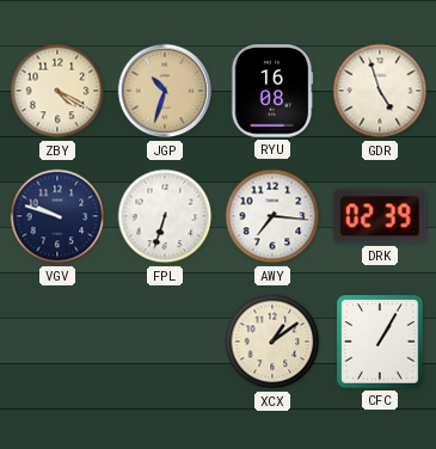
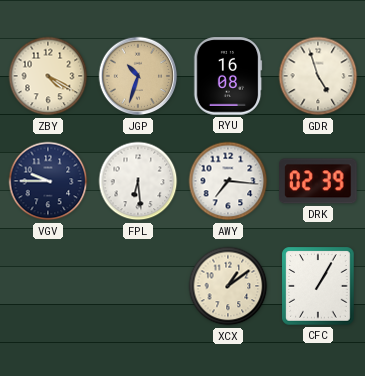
VGV: 9:48 -> 9:45
FPL: 6:33 -> 6:29
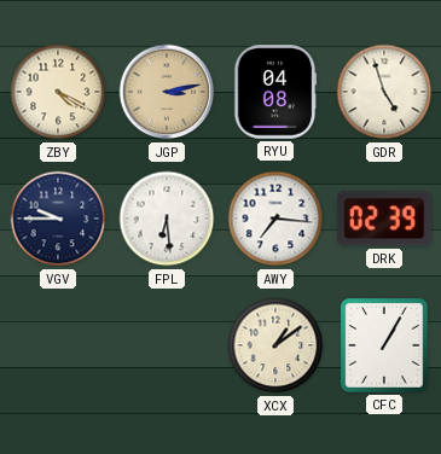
JGP: 10:33 -> 3:13
RYU: 16:08 -> 04:08
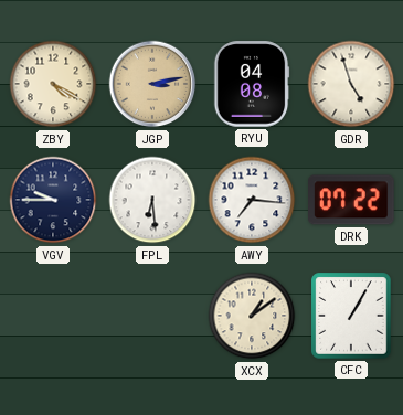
DRK: 02:39 -> 07:22
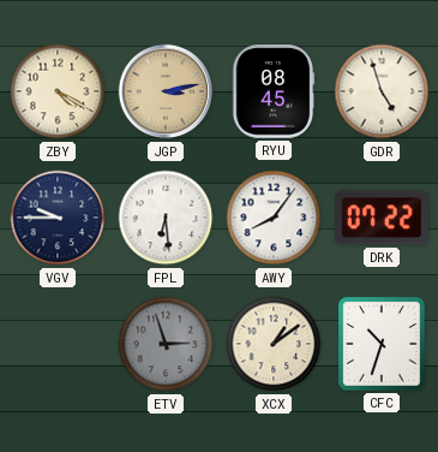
RYU: 04:08 -> 08:45
AWY: 7:16 -> 8:06
ETV: none -> 2:57
CFC: 1:05 -> 10:33
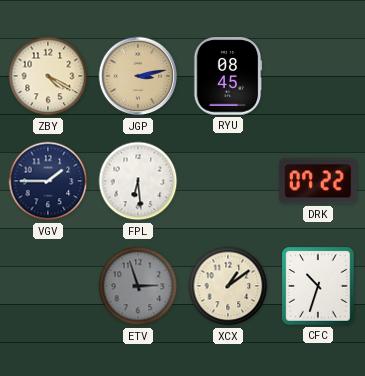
GDR: 4:57 -> none
VGV: 9:45 -> 1:45
AWY: 8:06 -> none
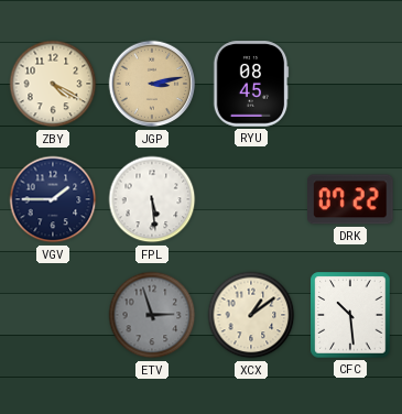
FPL: 6:29 -> 5:29
CFC: 10:33 -> 10:29
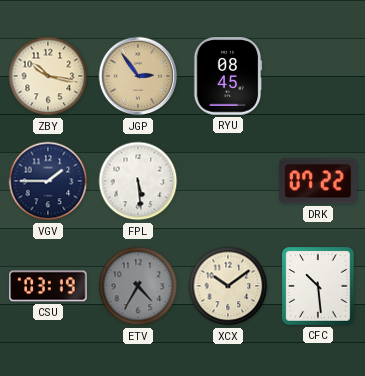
ZBY: 4:20 -> 10:17
JGP: 3:13 -> 2:54
CSU: none -> 03:19
ETV: 2:57 -> 4:35
XCX: 1:09 -> 10:09
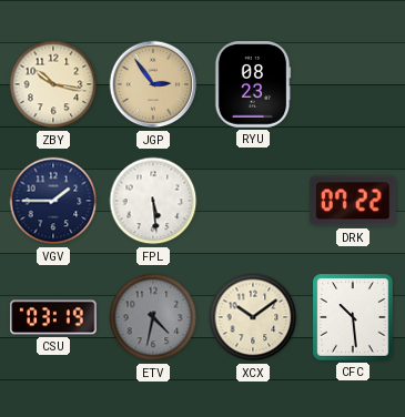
RYU: 08:45 -> 08:23
ETV: 4:35 -> 4:32
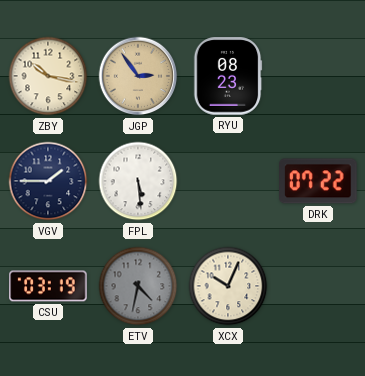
XCX: 10:09 -> 10:04
CFC: 10:29 -> none
